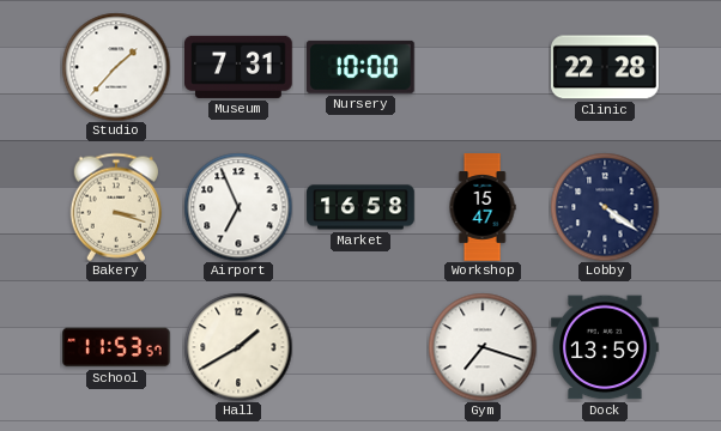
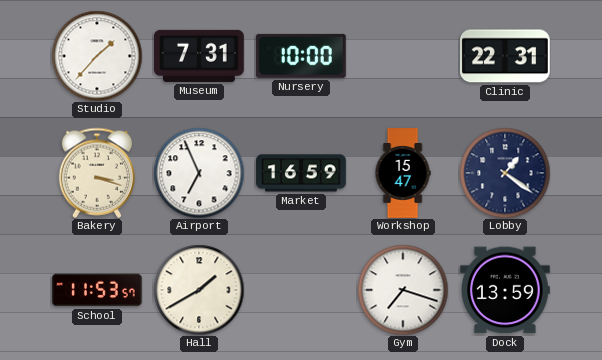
Clinic: 22:28 -> 22:31
Market: 16:58 -> 16:59
Lobby: 4:21 -> 1:21
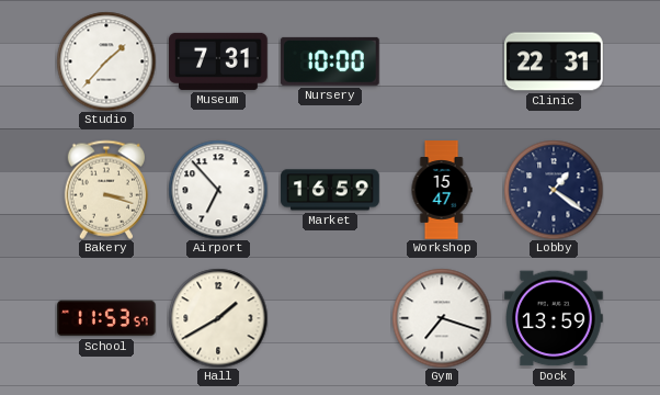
Airport: 6:56 -> 6:53
